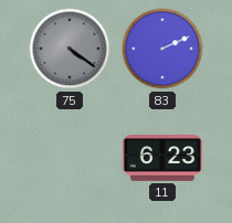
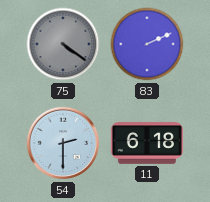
54: none -> 2:30
11: 6:23 -> 6:18
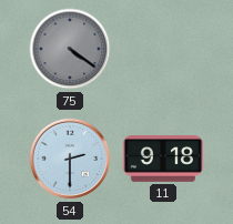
83: 2:11 -> none
11: 6:18 -> 9:18
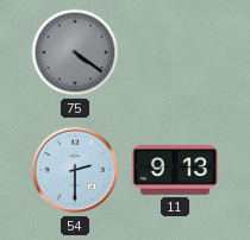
11: 9:18 -> 9:13
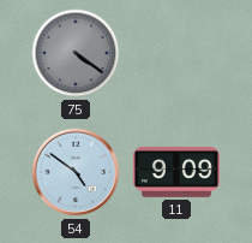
54: 2:30 -> 4:51
11: 9:13 -> 9:09
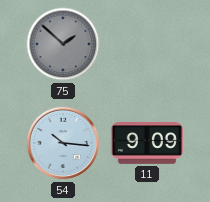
75: 4:21 -> 1:52
54: 4:51 -> 10:16
